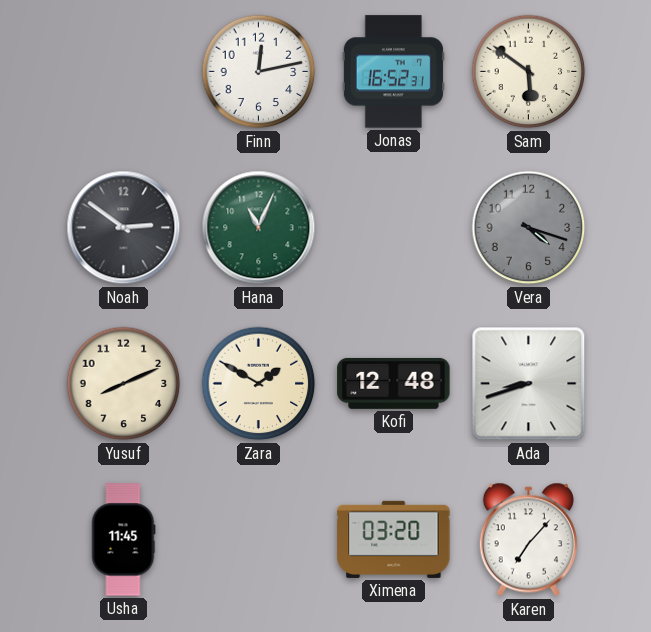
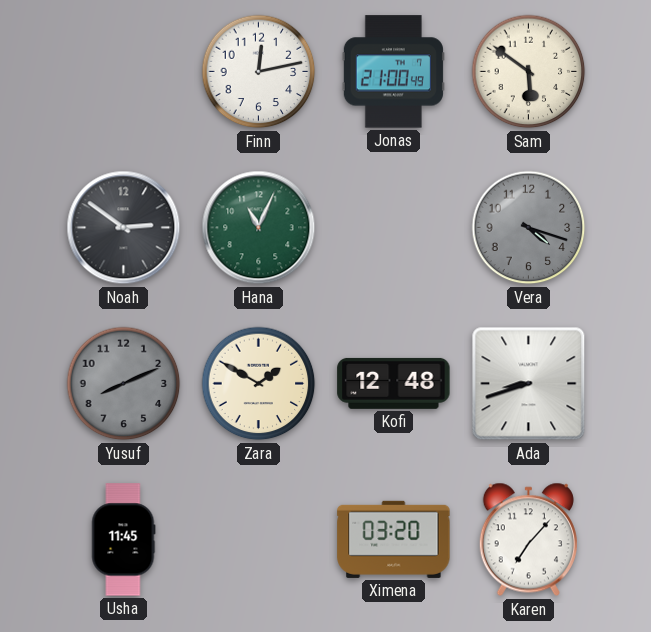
Jonas: 16:52 -> 21:00
Yusuf dial: cream -> grey
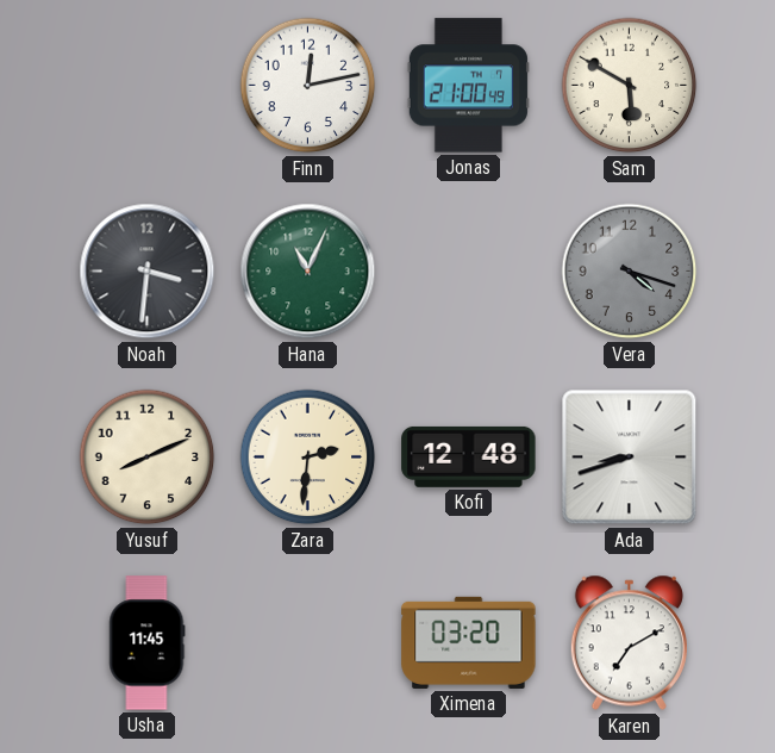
Sam: 5:51 -> 5:50
Noah: 2:51 -> 3:31
Yusuf dial: grey -> cream
Zara: 1:50 -> 2:31
Karen: 7:07 -> 7:10
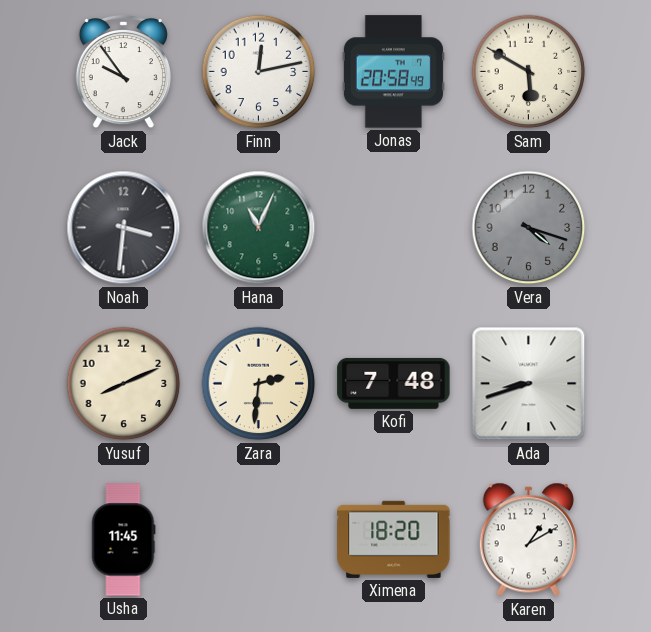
Jack: none -> 9:54
Jonas: 21:00 -> 20:58
Kofi: 12:48 -> 7:48
Ximena: 03:20 -> 18:20
Karen: 7:10 -> 1:10
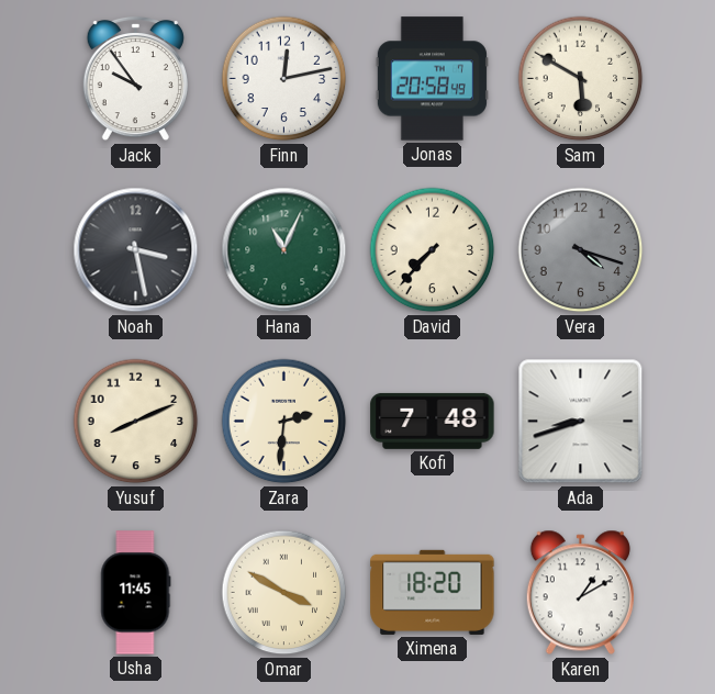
Noah: 3:31 -> 3:28
David: none -> 7:37
Omar: none -> 3:50
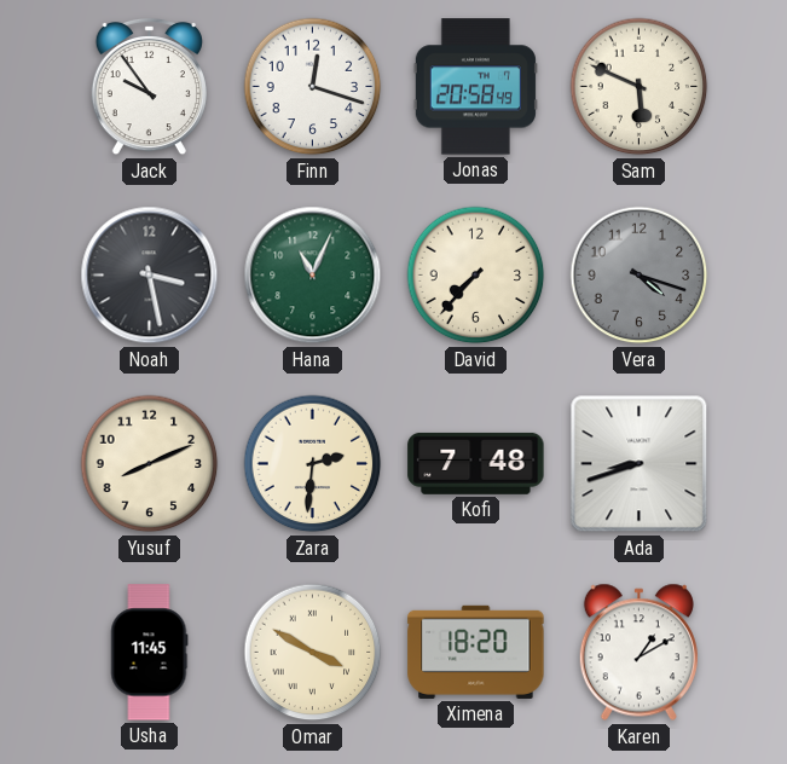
Finn: 12:13 -> 12:18
Sam: 5:50 -> 5:49
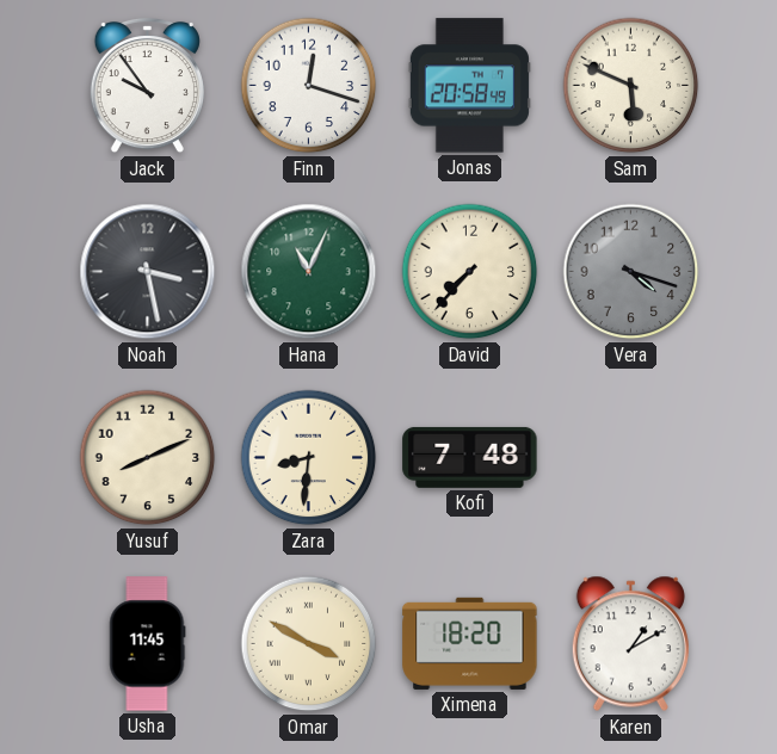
Zara: 2:31 -> 8:31
Ada: 8:42 -> none
